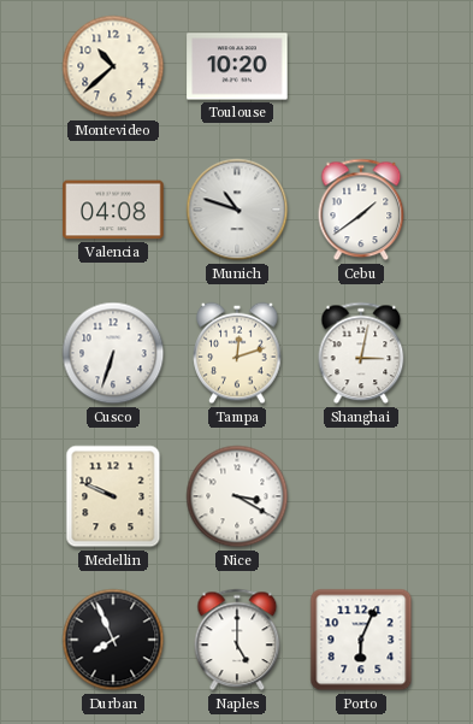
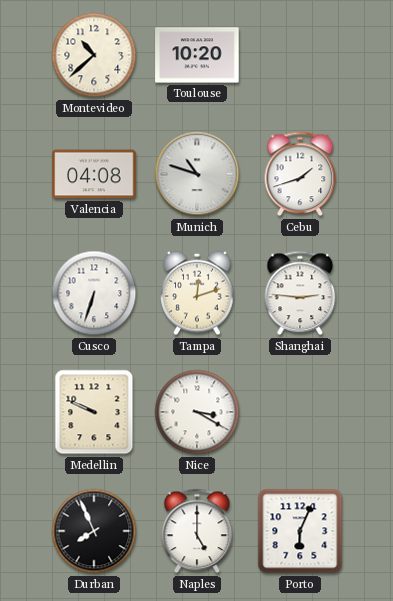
Cebu: 1:39 -> 1:42
Shanghai: 3:02 -> 2:46
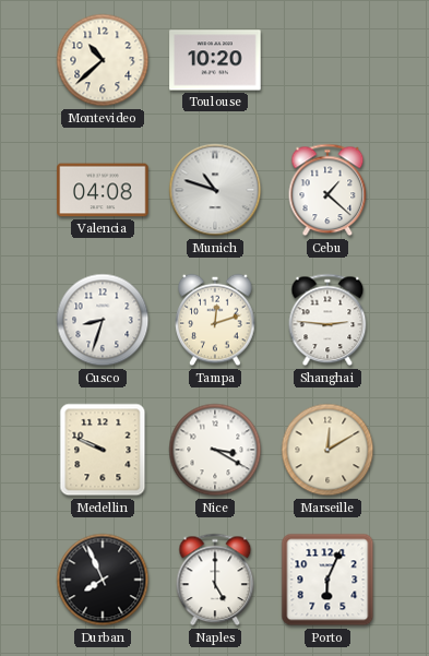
Cebu: 1:42 -> 1:22
Cusco: 6:33 -> 8:33
Marseille: none -> 12:10
